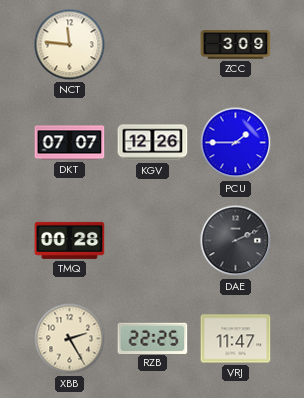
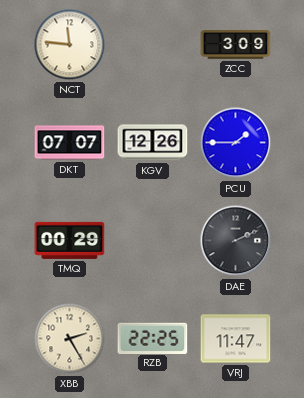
TMQ: 00:28 -> 00:29
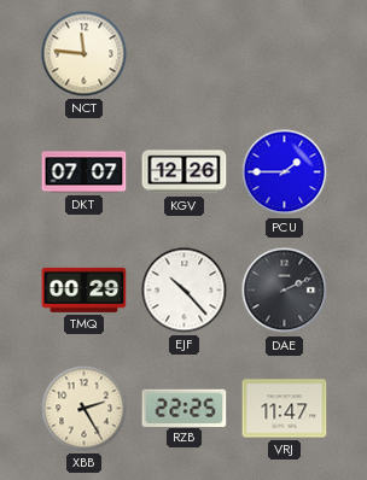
ZCC: 3:09 -> none
EJF: none -> 10:23
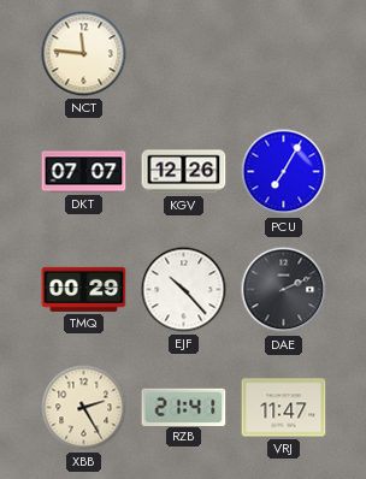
PCU: 1:45 -> 7:05
RZB: 22:25 -> 21:41
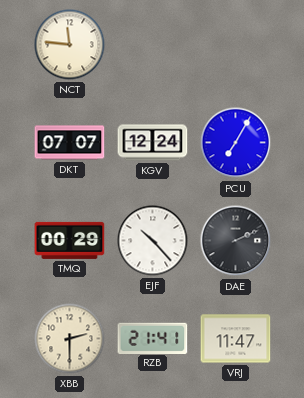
KGV: 12:26 -> 12:24
XBB: 2:25 -> 2:30
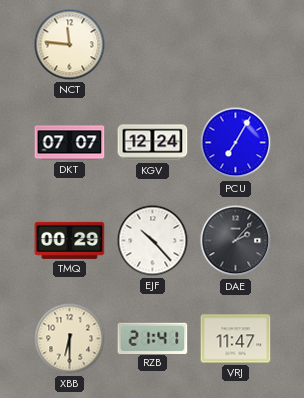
DAE: 2:11 -> 2:07
XBB: 2:30 -> 6:30
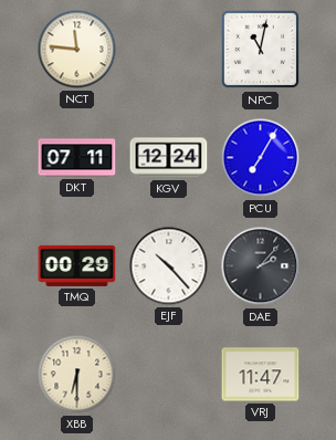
NPC: none -> 11:02
DKT: 07:07 -> 07:11
RZB: 21:41 -> none
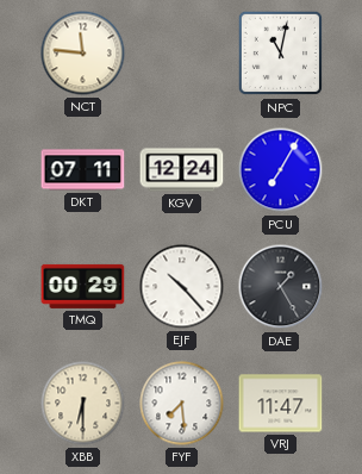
DAE: 2:07 -> 1:25
FYF: none -> 7:29
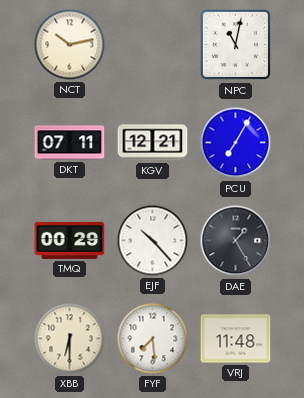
NCT: 11:46 -> 10:13
KGV: 12:24 -> 12:21
VRJ: 11:47 -> 11:48
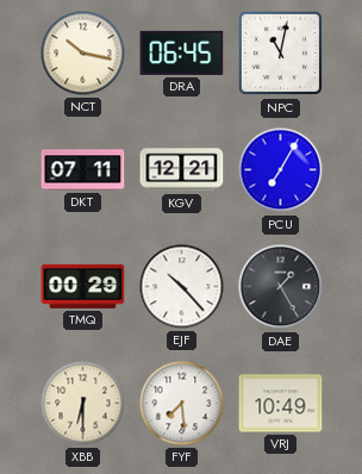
NCT: 10:13 -> 10:17
DRA: none -> 06:45
VRJ: 11:48 -> 10:49
